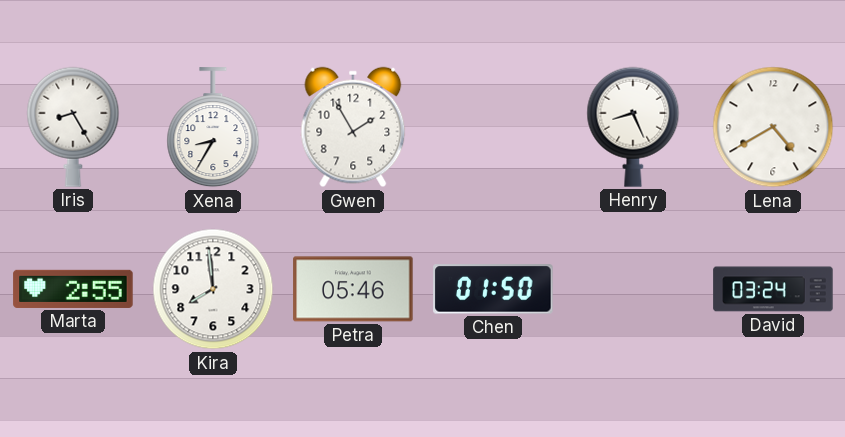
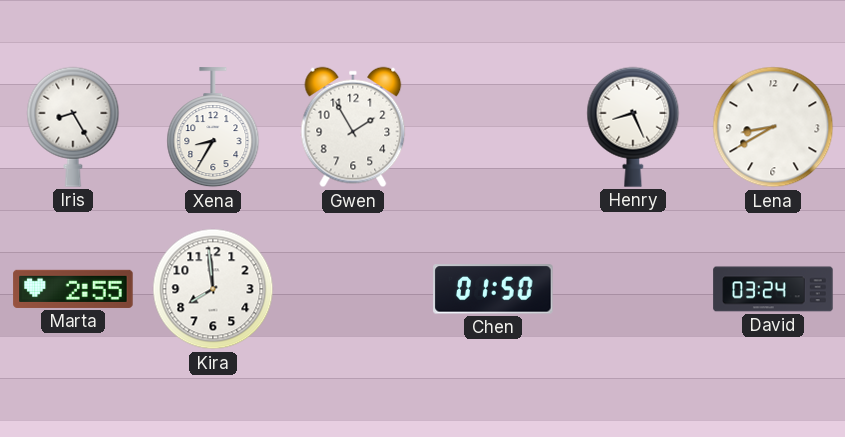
Lena: 4:40 -> 8:40
Petra: 05:46 -> none
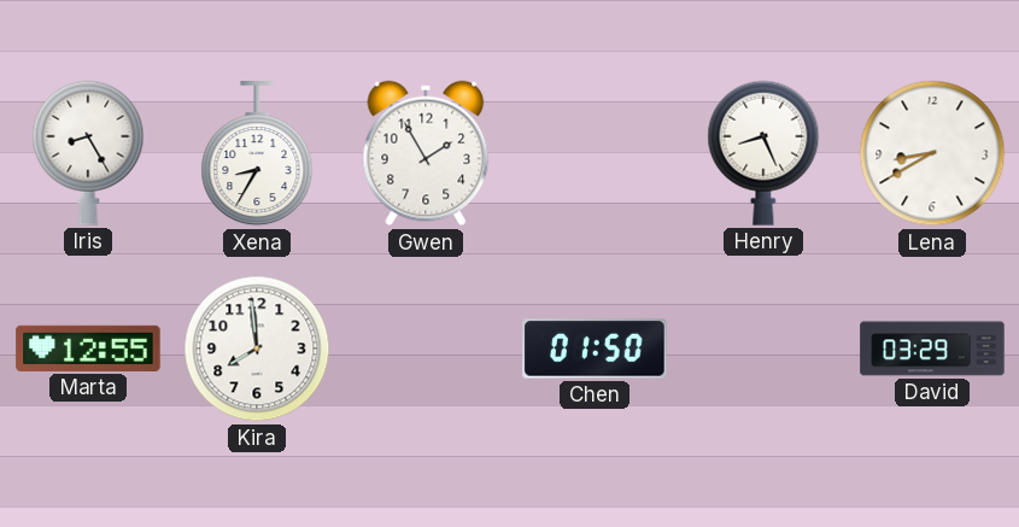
Marta: 2:55 -> 12:55
David: 03:24 -> 03:29
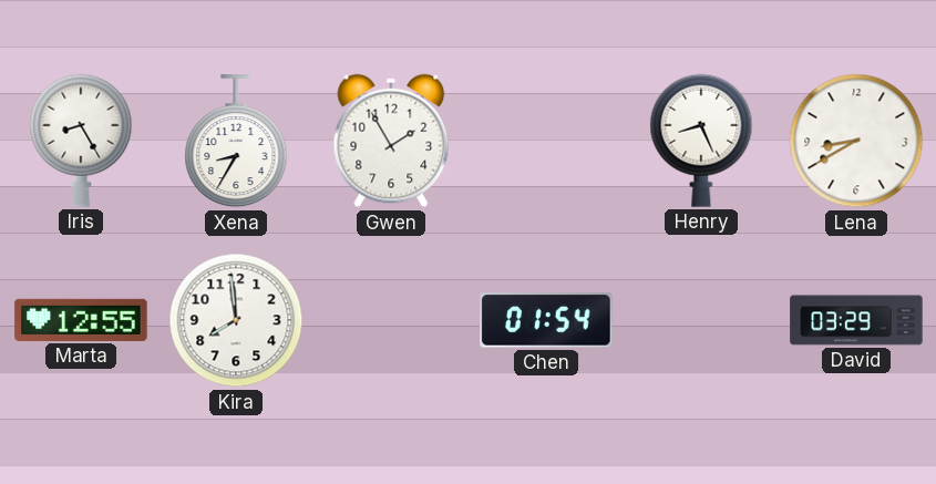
Chen: 01:50 -> 01:54
